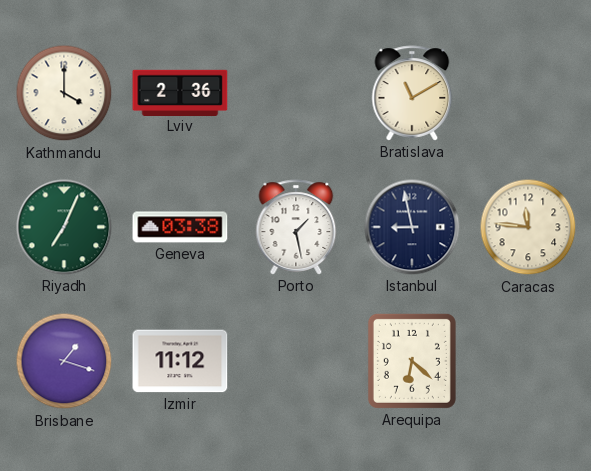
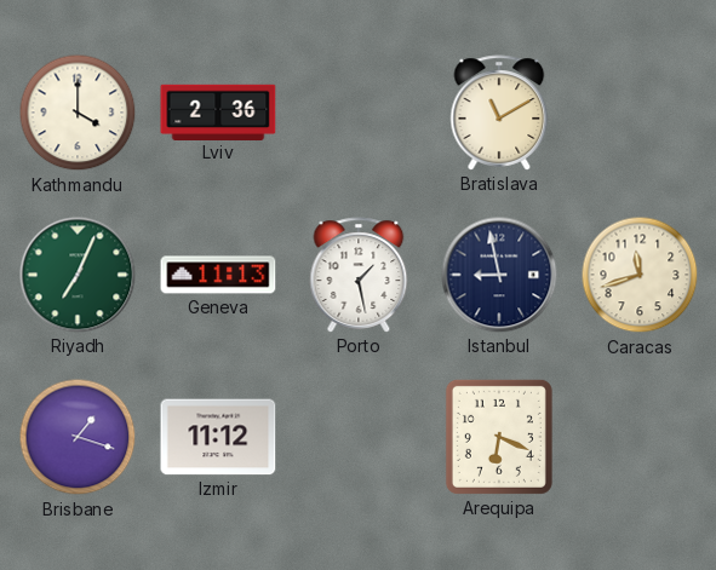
Geneva: 03:38 -> 11:13
Caracas: 11:46 -> 11:42
Arequipa: 6:22 -> 6:19
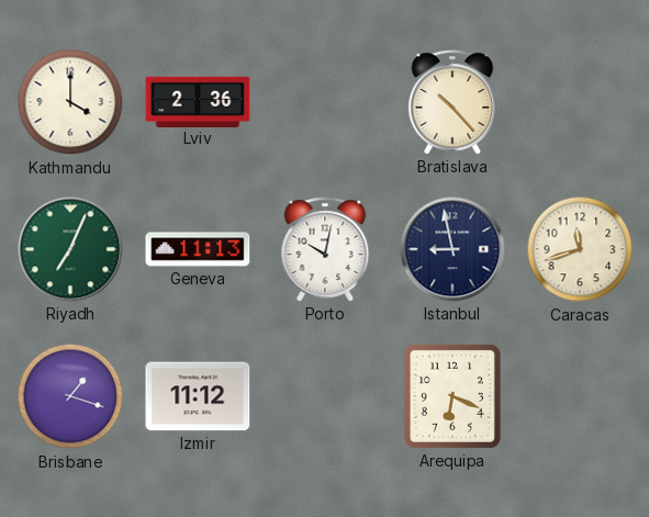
Bratislava: 11:10 -> 10:23
Porto: 1:28 -> 10:02
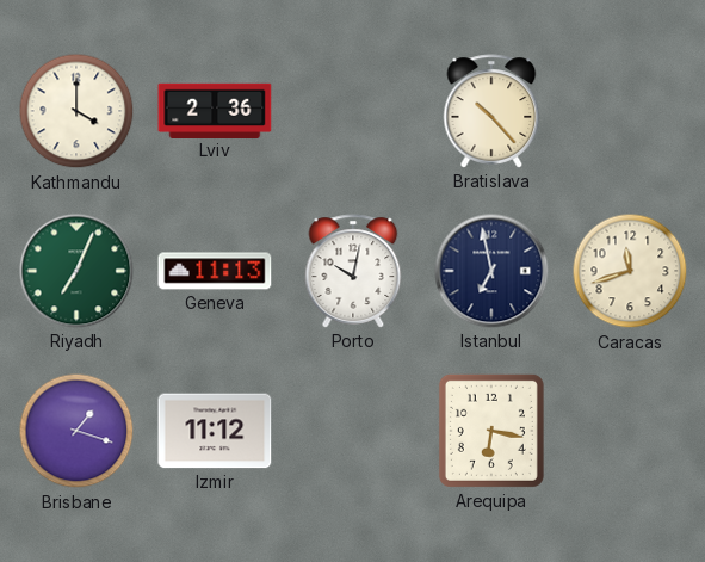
Istanbul: 8:58 -> 6:58
Arequipa: 6:19 -> 6:17
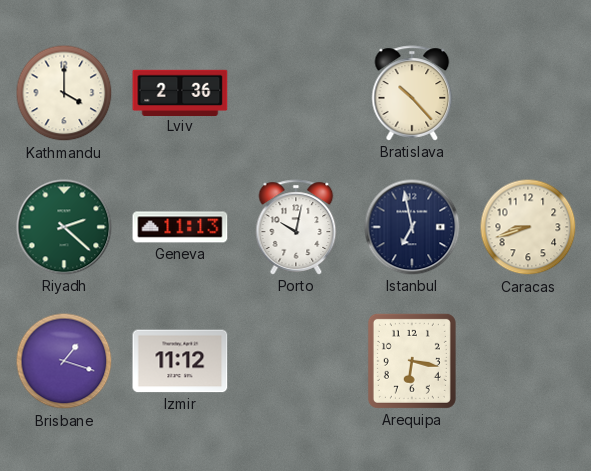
Riyadh: 7:04 -> 2:22
Caracas: 11:42 -> 8:42
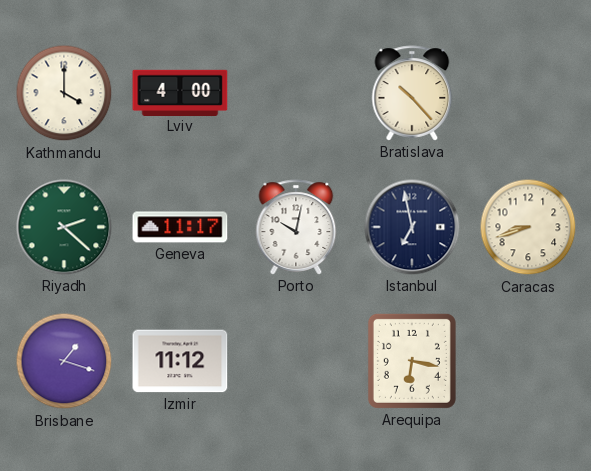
Lviv: 2:36 -> 4:00
Geneva: 11:13 -> 11:17
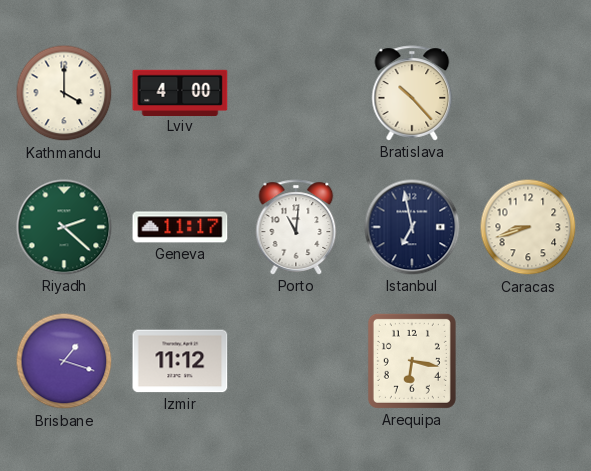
Porto: 10:02 -> 11:01
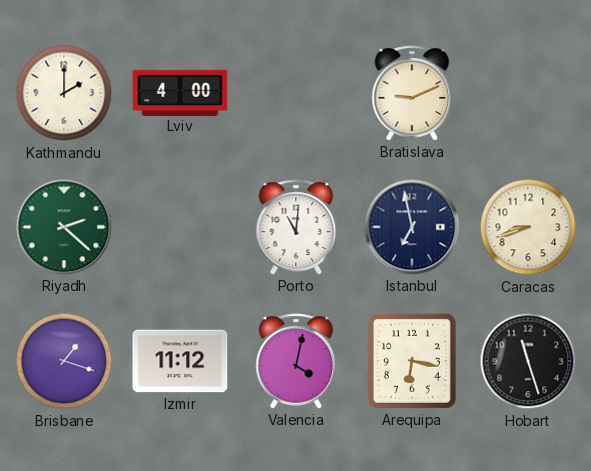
Kathmandu: 4:00 -> 2:00
Bratislava: 10:23 -> 9:11
Geneva: 11:17 -> none
Valencia: none -> 4:02
Hobart: none -> 11:27
